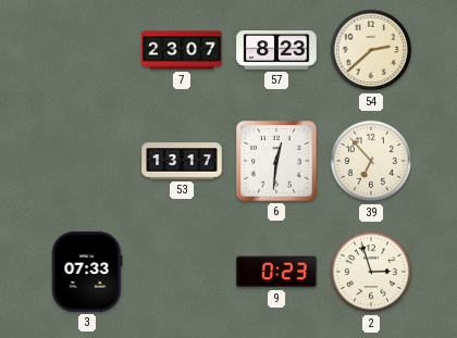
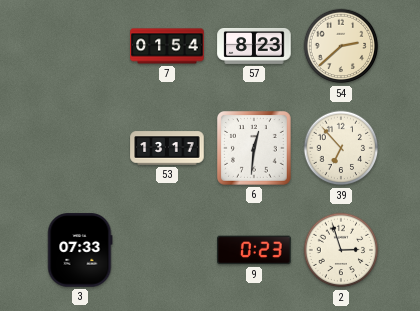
7: 23:07 -> 01:54
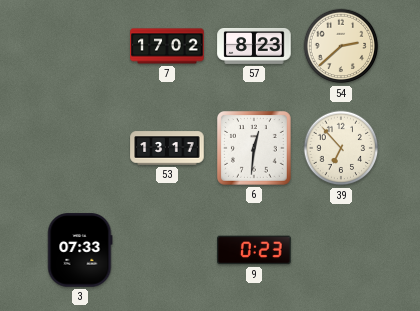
7: 01:54 -> 17:02
2: 2:57 -> none
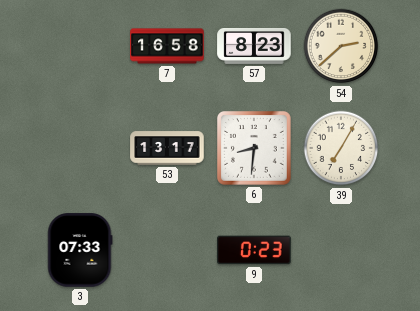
7: 17:02 -> 16:58
6: 12:31 -> 8:31
39: 6:53 -> 7:05
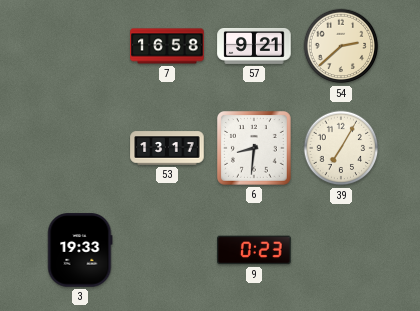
57: 8:23 -> 9:21
3: 07:33 -> 19:33
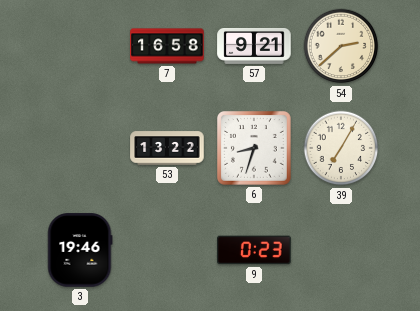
53: 13:17 -> 13:22
6: 8:31 -> 8:33
3: 19:33 -> 19:46
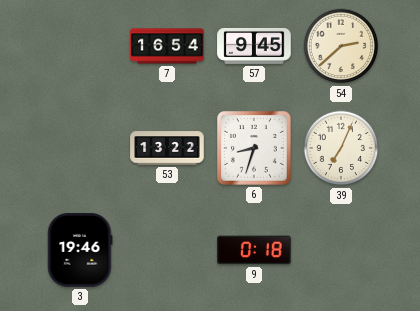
7: 16:58 -> 16:54
57: 9:21 -> 9:45
39: 7:05 -> 7:04
9: 0:23 -> 0:18
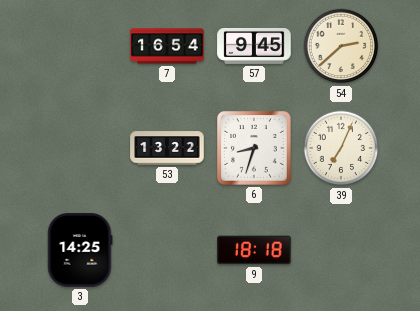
3: 19:46 -> 14:25
9: 0:18 -> 18:18
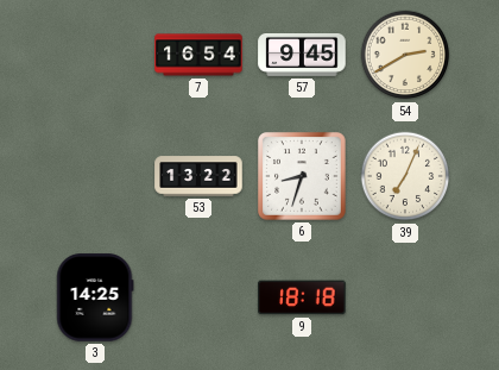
54: 2:38 -> 2:40
